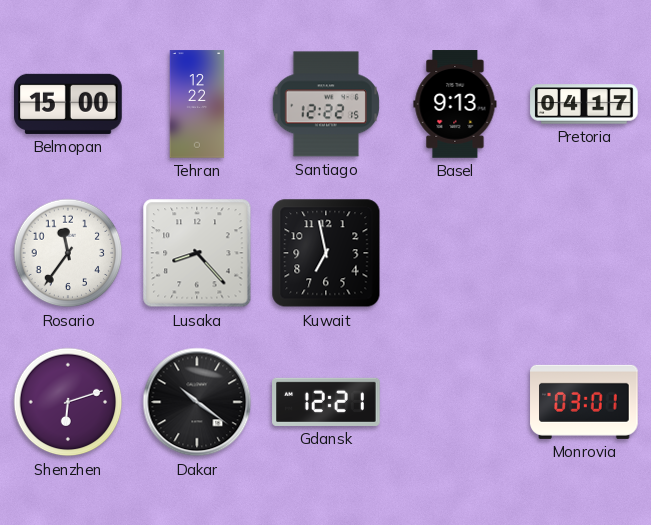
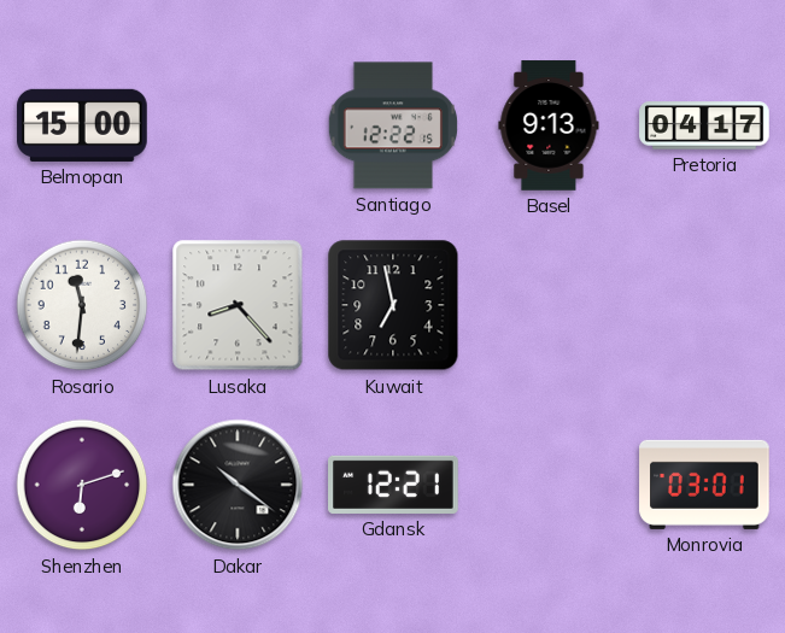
Tehran: 12:22 -> none
Rosario: 11:36 -> 11:31
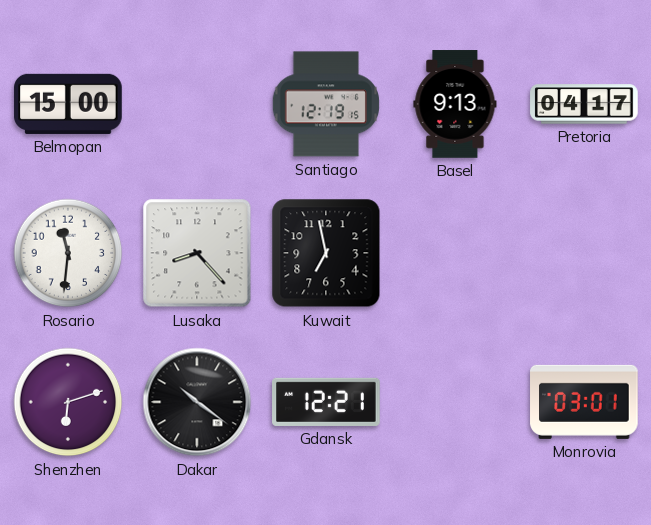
Santiago: 12:22 -> 12:19
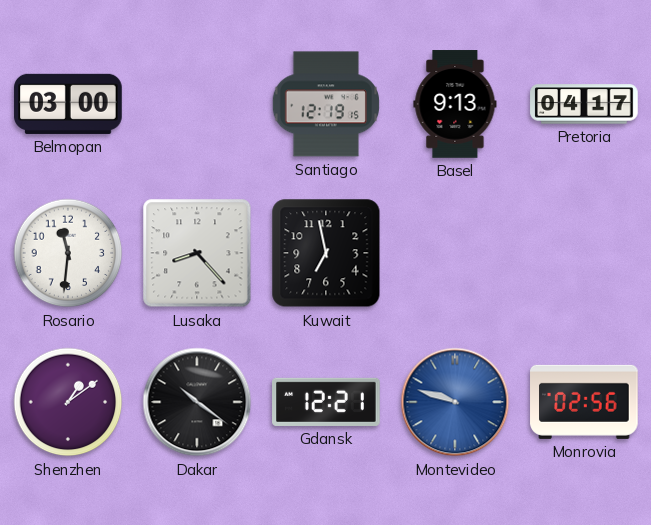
Belmopan: 15:00 -> 03:00
Shenzhen: 6:12 -> 1:09
Montevideo: none -> 9:48
Monrovia: 03:01 -> 02:56
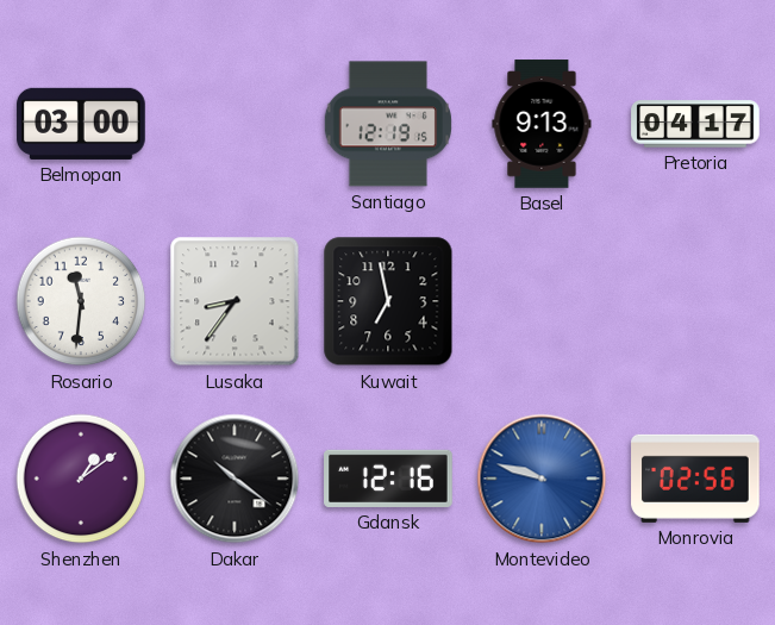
Lusaka: 8:23 -> 8:36
Gdansk: 12:21 -> 12:16
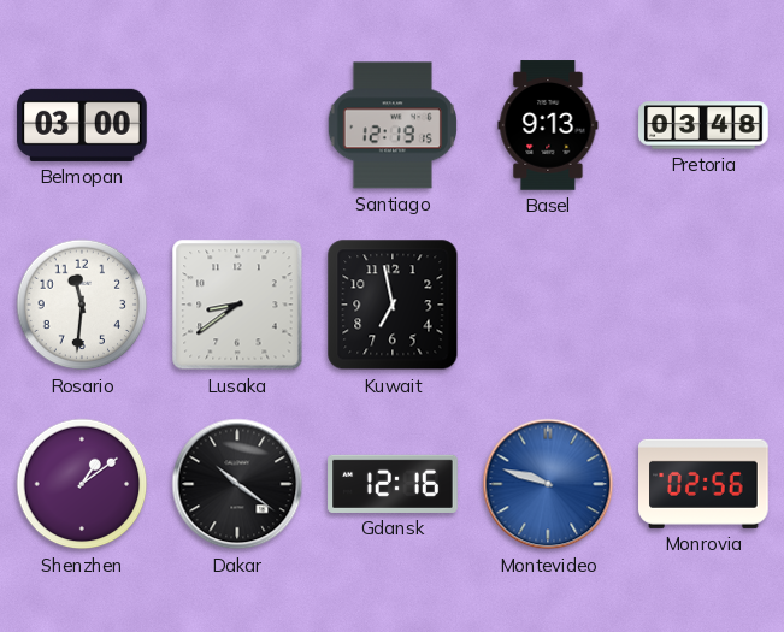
Pretoria: 04:17 -> 03:48
Lusaka: 8:36 -> 8:39
